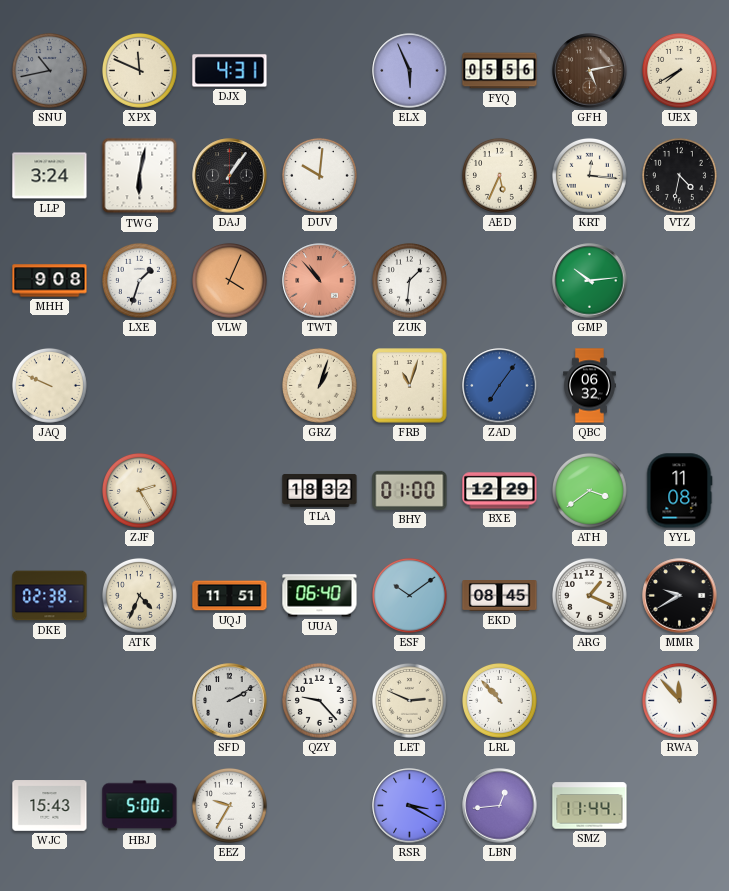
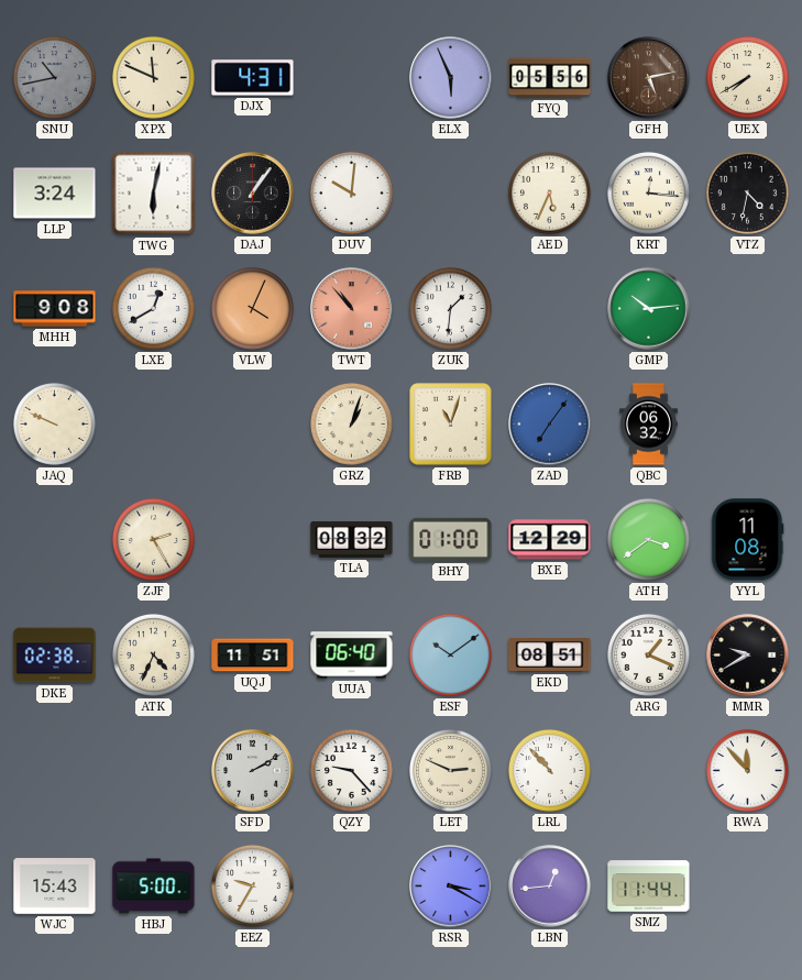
LXE: 1:33 -> 12:40
TLA: 18:32 -> 08:32
EKD: 08:45 -> 08:51
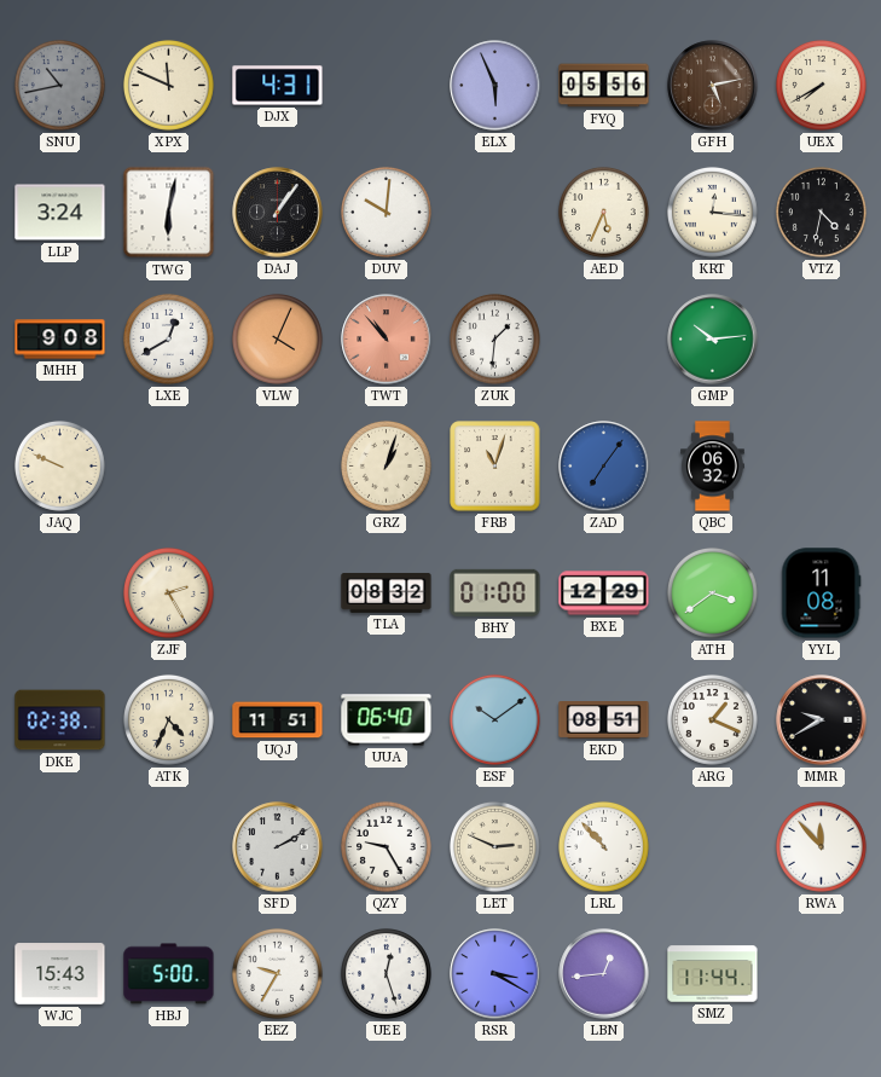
QZY: 9:23 -> 9:25
UEE: none -> 12:27
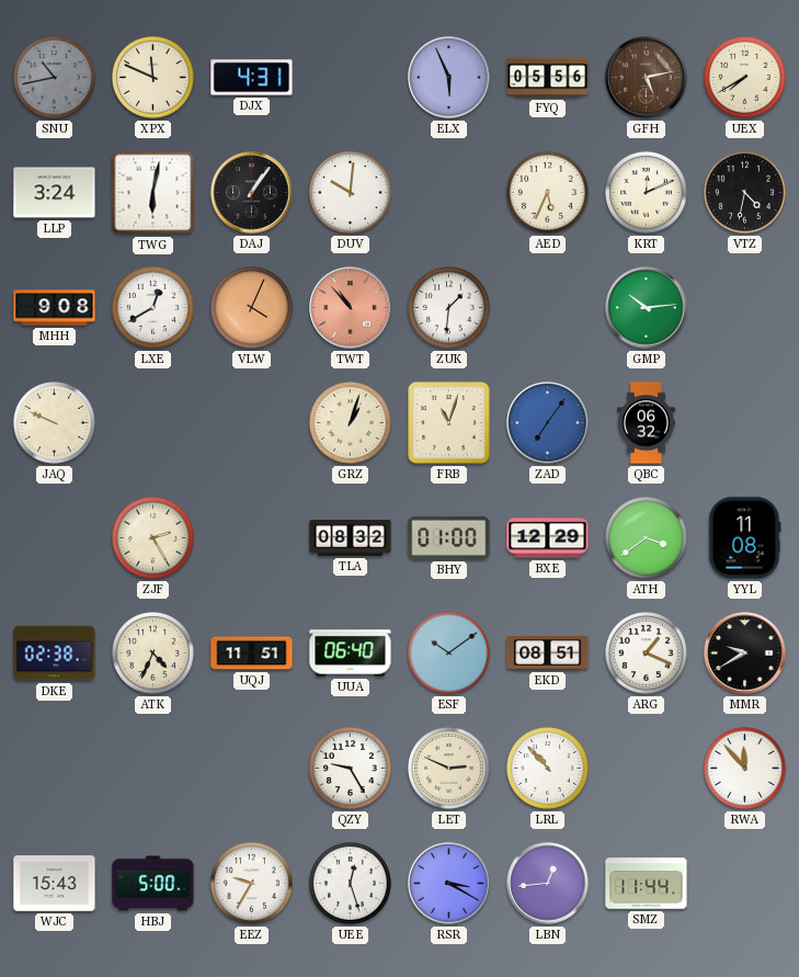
KRT: 12:16 -> 12:11
SFD: 2:10 -> none
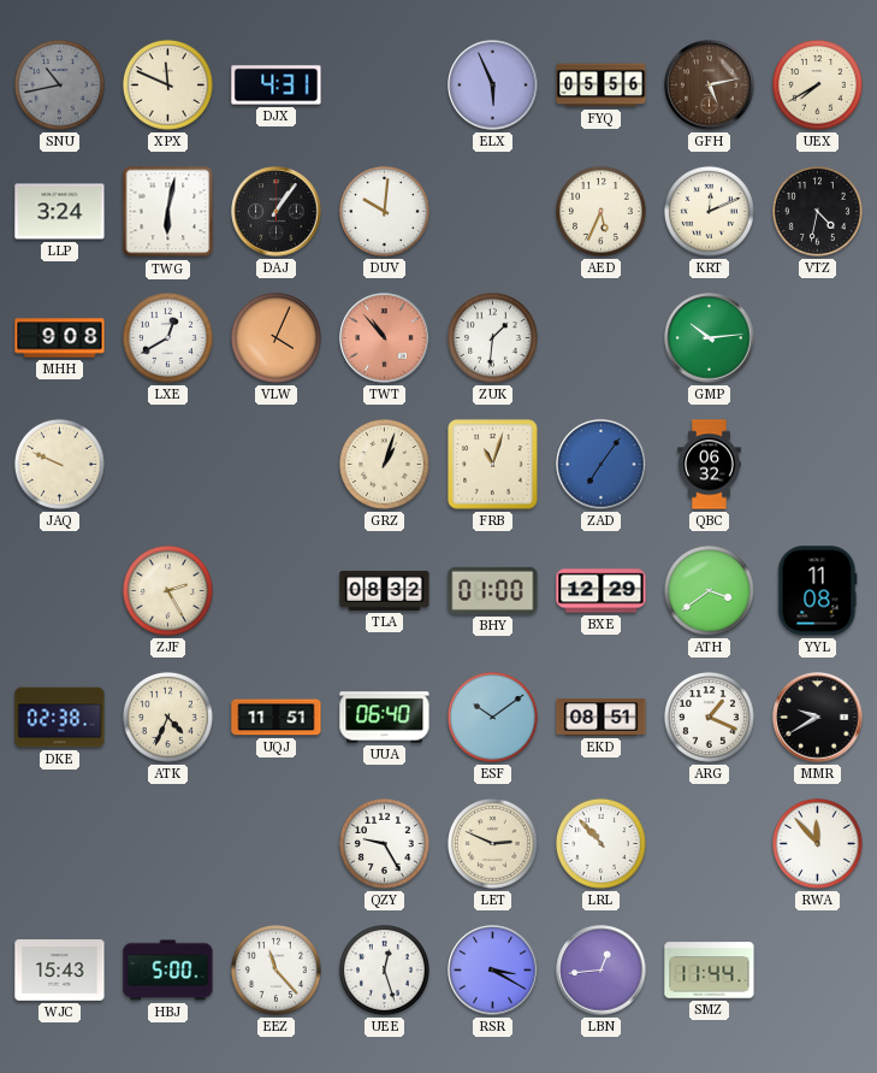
EEZ: 9:35 -> 11:23
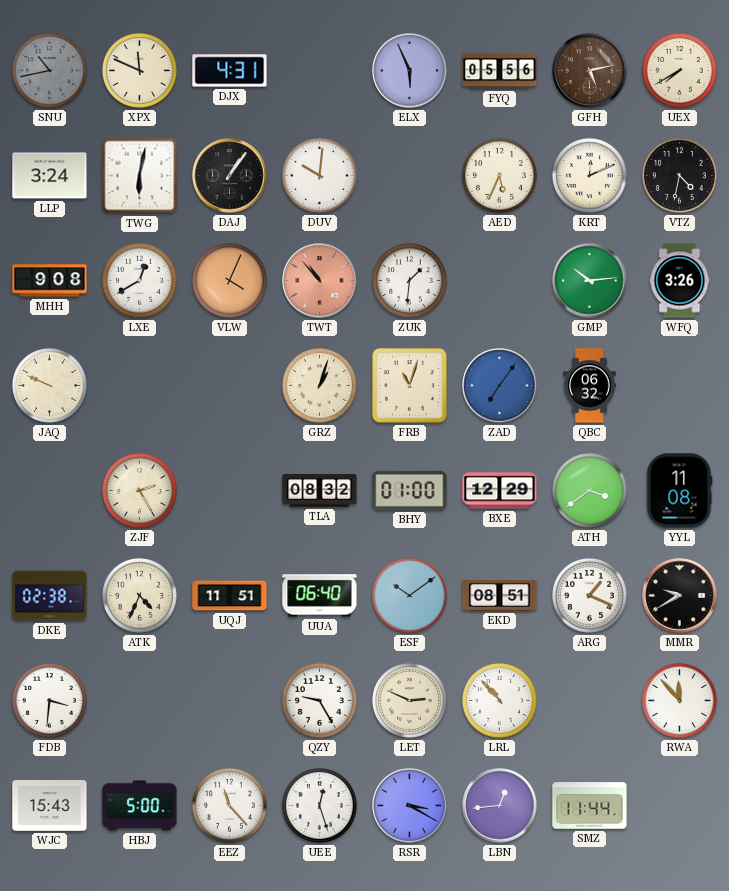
WFQ: none -> 3:26
FDB: none -> 3:31
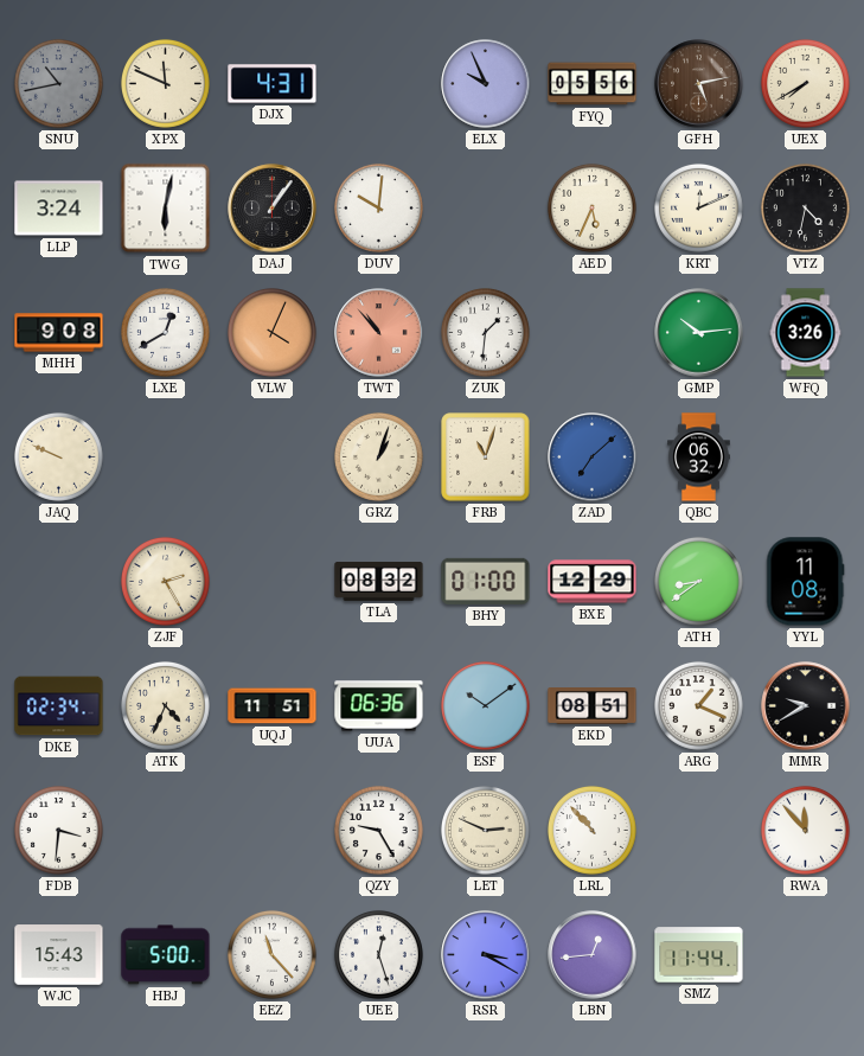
ELX: 5:56 -> 9:56
ZAD: 7:06 -> 7:08
ATH: 3:39 -> 8:39
DKE: 02:38 -> 02:34
UUA: 06:40 -> 06:36
